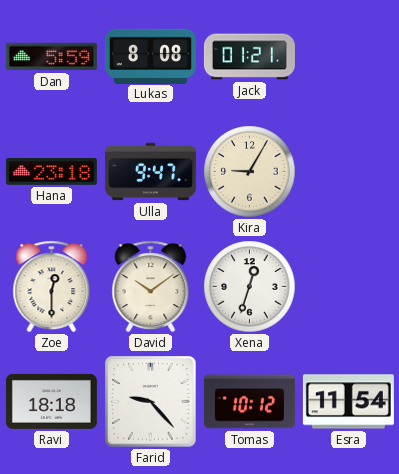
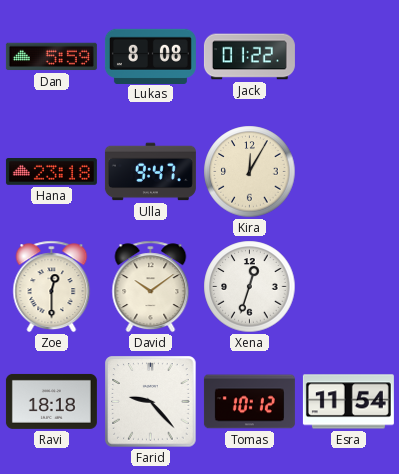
Jack: 01:21 -> 01:22
Kira: 9:05 -> 12:05
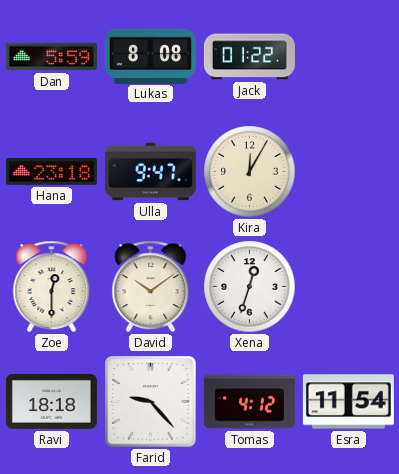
Tomas: 10:12 -> 4:12
